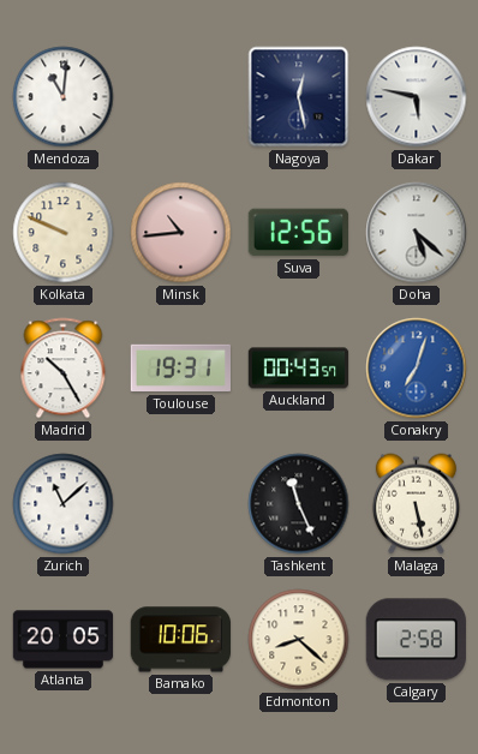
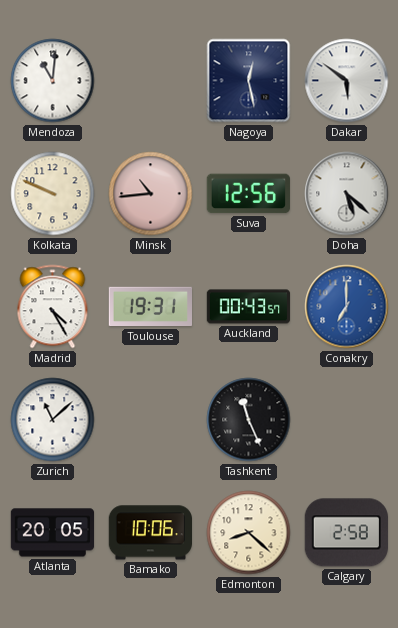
Dakar: 5:47 -> 5:51
Madrid: 10:25 -> 4:25
Conakry: 7:03 -> 7:00
Malaga: 5:28 -> none
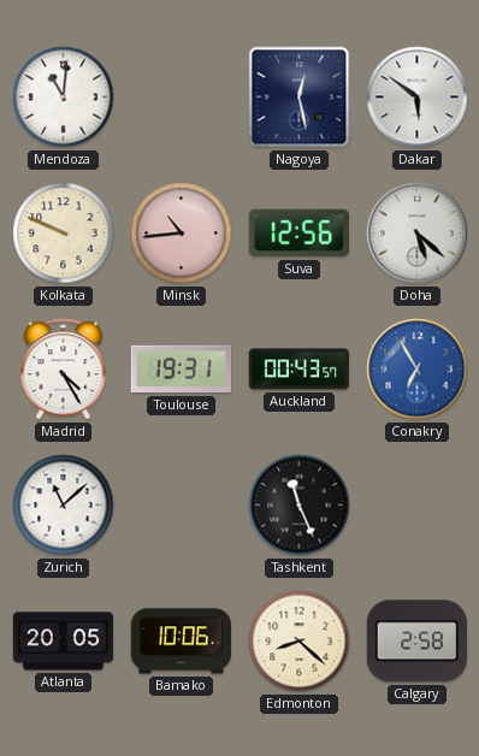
Conakry: 7:00 -> 6:55
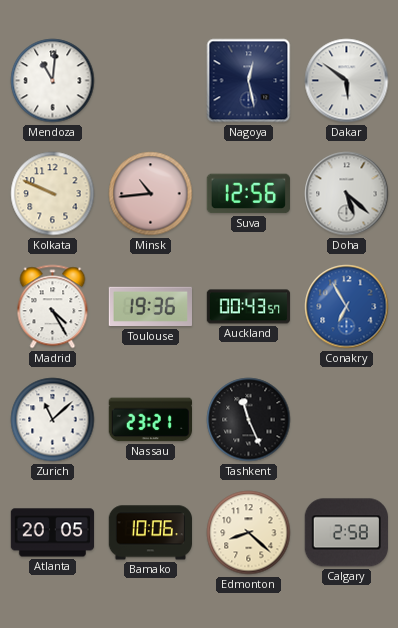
Toulouse: 19:31 -> 19:36
Nassau: none -> 23:21
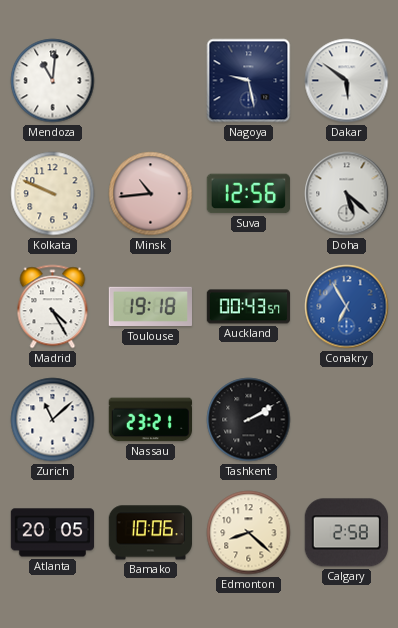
Nagoya: 12:28 -> 9:28
Toulouse: 19:36 -> 19:18
Tashkent: 11:26 -> 2:10
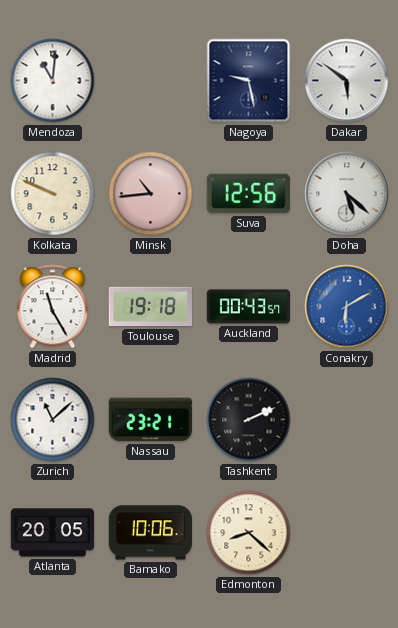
Madrid: 4:25 -> 11:25
Conakry: 6:55 -> 6:10
Tashkent: 2:10 -> 2:11
Calgary: 2:58 -> none
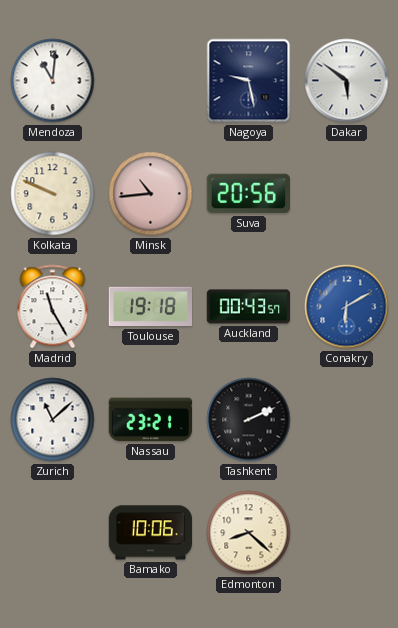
Suva: 12:56 -> 20:56
Doha: 5:22 -> none
Atlanta: 20:05 -> none
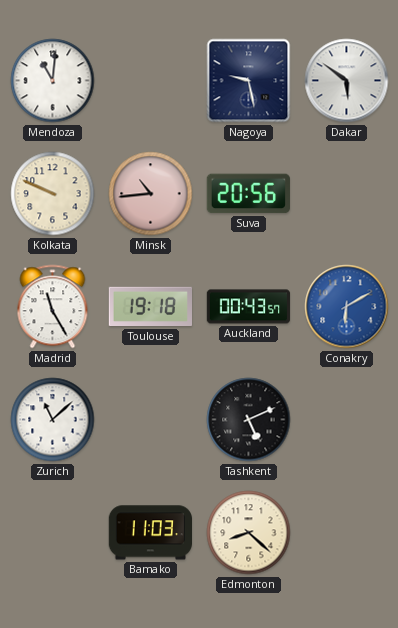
Nassau: 23:21 -> none
Tashkent: 2:11 -> 5:11
Bamako: 10:06 -> 11:03
